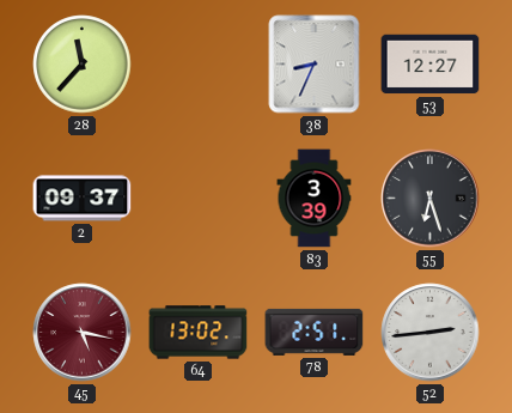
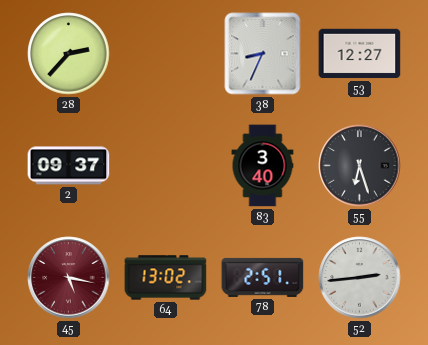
28: 11:37 -> 2:37
83: 3:39 -> 3:40
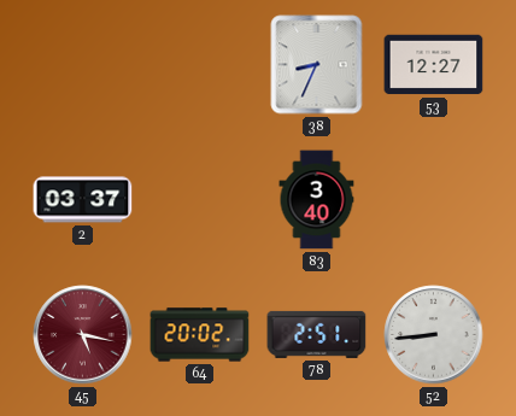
28: 2:37 -> none
2: 09:37 -> 03:37
55: 6:27 -> none
64: 13:02 -> 20:02
52: 2:44 -> 8:44
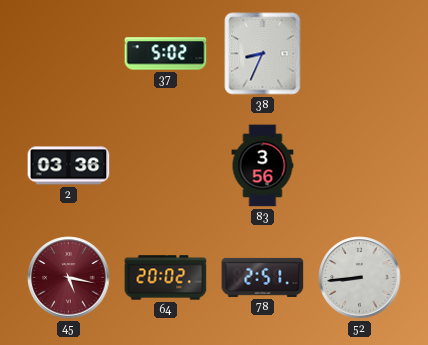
37: none -> 5:02
53: 12:27 -> none
2: 03:37 -> 03:36
83: 3:40 -> 3:56
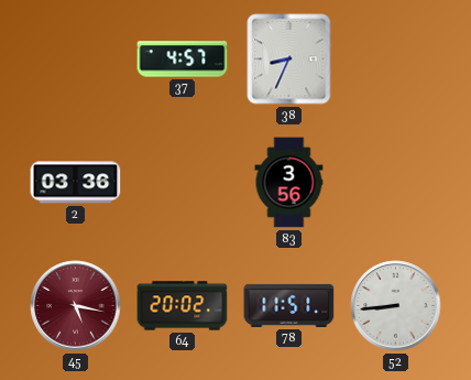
37: 5:02 -> 4:57
78: 2:51 -> 11:51
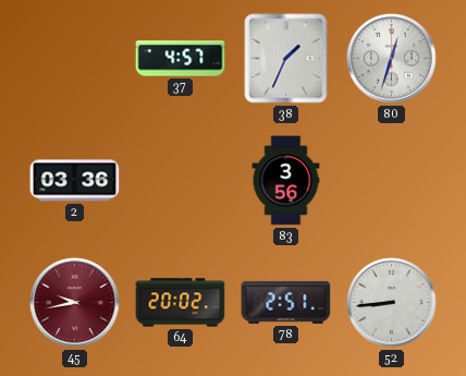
38: 8:34 -> 1:34
80: none -> 12:33
45: 5:17 -> 9:43
78: 11:51 -> 2:51
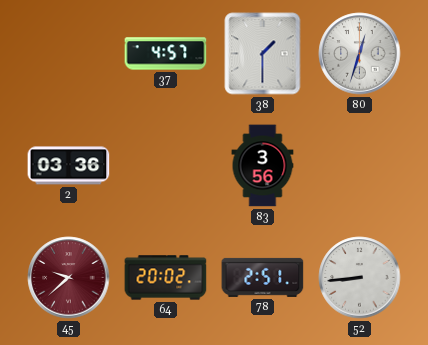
38: 1:34 -> 1:30
45: 9:43 -> 9:38
